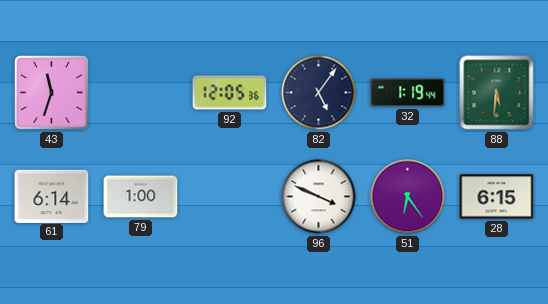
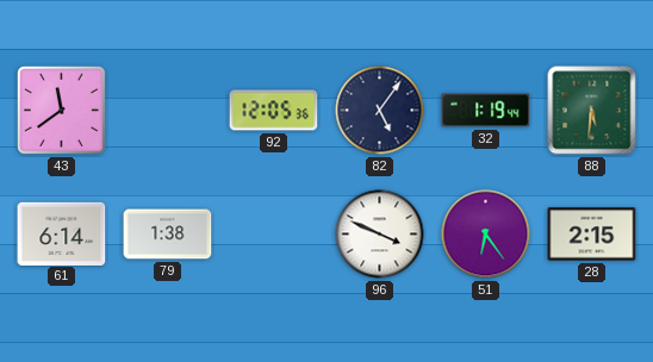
43: 11:33 -> 11:39
79: 1:00 -> 1:38
28: 6:15 -> 2:15
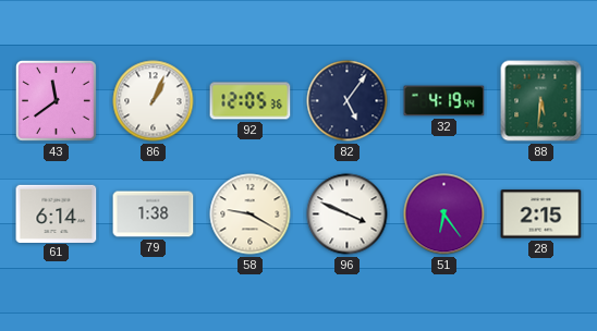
86: none -> 1:04
32: 1:19 -> 4:19
58: none -> 9:20
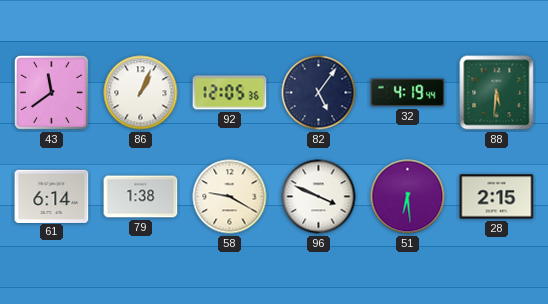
51: 6:24 -> 6:29
